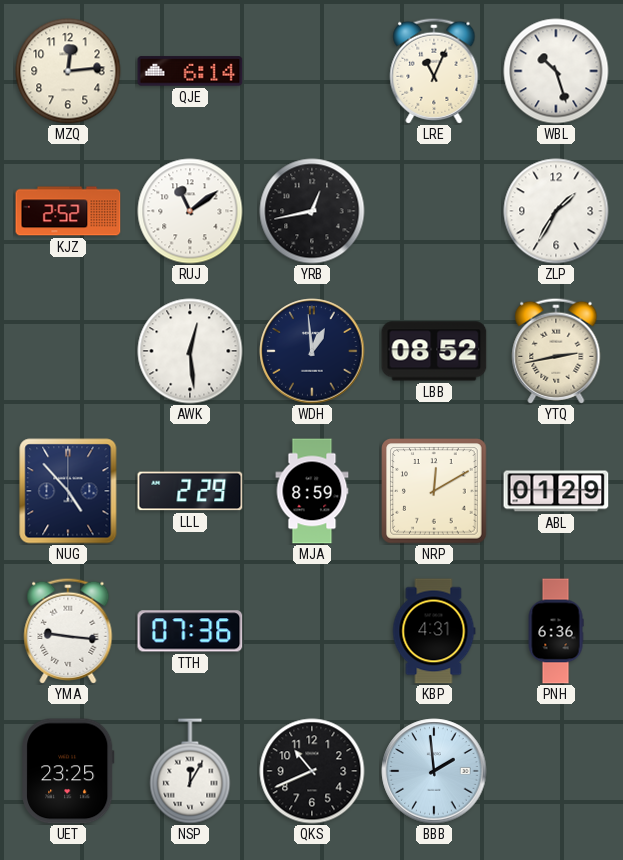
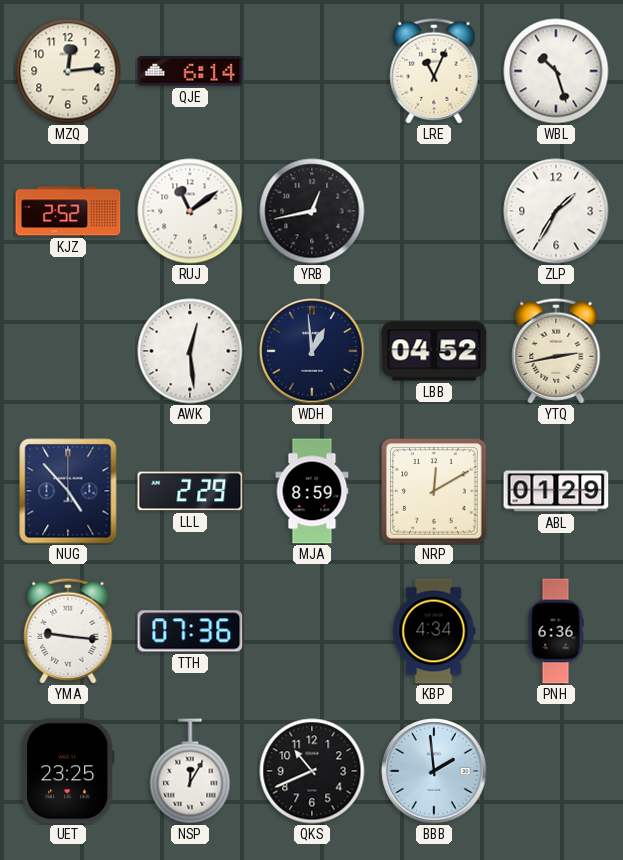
LBB: 08:52 -> 04:52
KBP: 4:31 -> 4:34
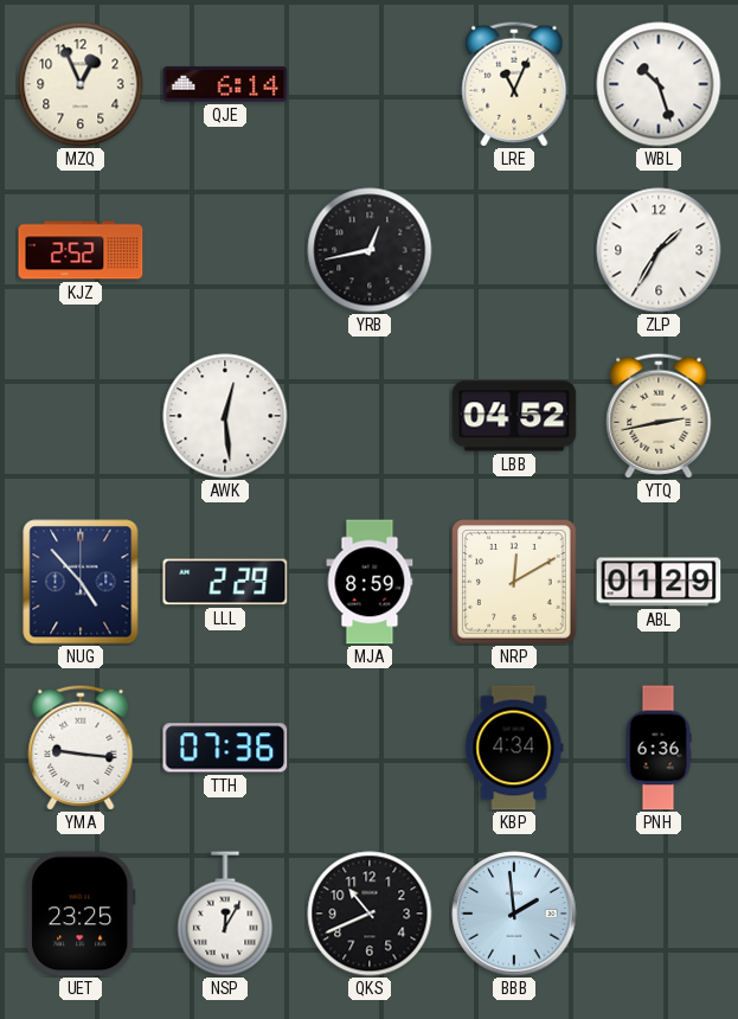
MZQ: 12:14 -> 12:56
RUJ: 11:09 -> none
WDH: 12:59 -> none
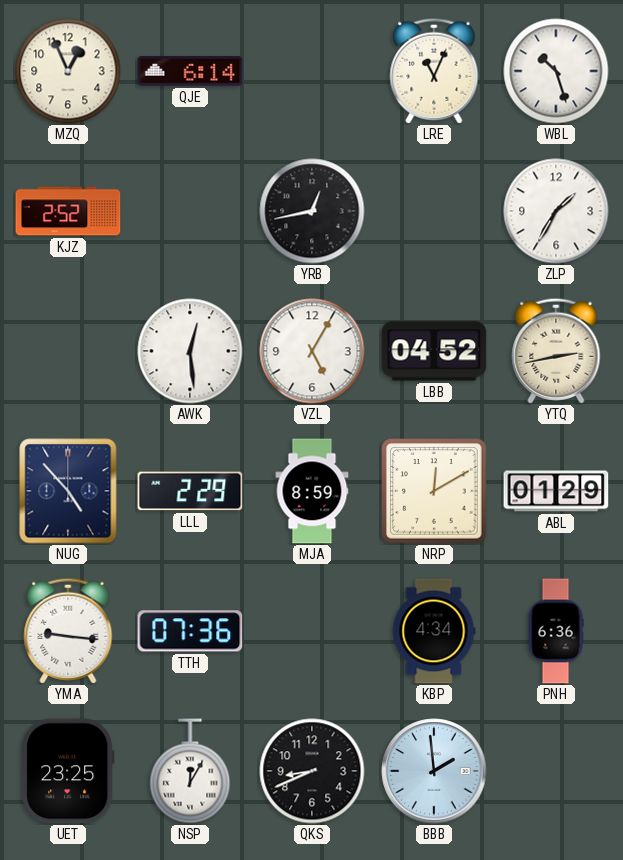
VZL: none -> 5:05
QKS: 10:41 -> 8:41
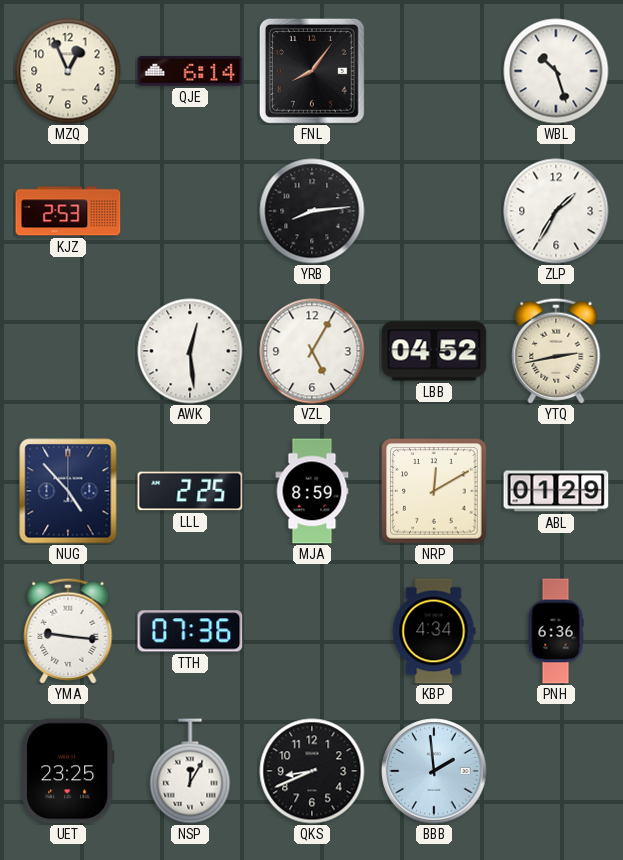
FNL: none -> 8:06
LRE: 11:04 -> none
KJZ: 2:52 -> 2:53
YRB: 12:43 -> 8:14
LLL: 2:29 -> 2:25
